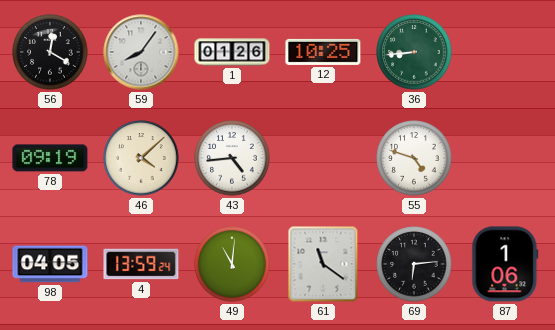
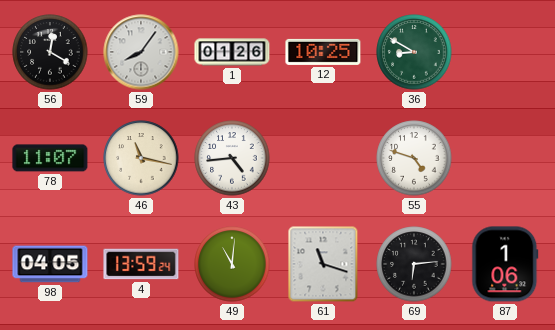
36: 8:44 -> 8:50
78: 09:19 -> 11:07
46: 4:08 -> 11:17
61: 11:21 -> 11:18
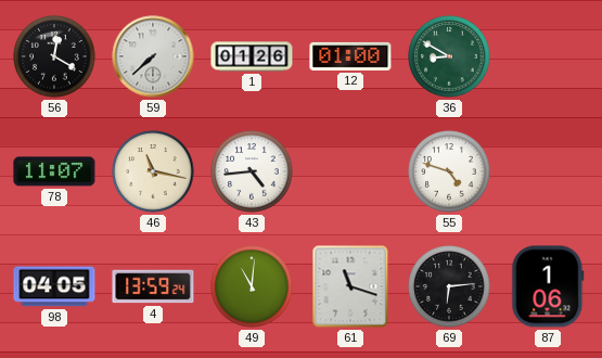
59: 8:06 -> 7:38
12: 10:25 -> 01:00
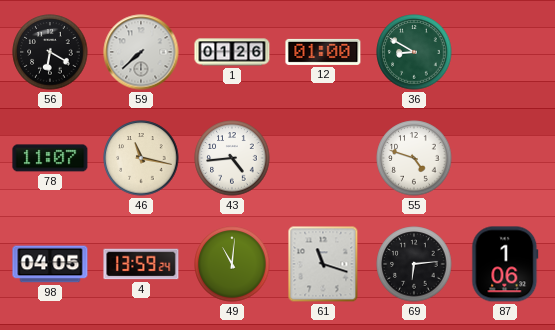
56: 12:20 -> 6:20
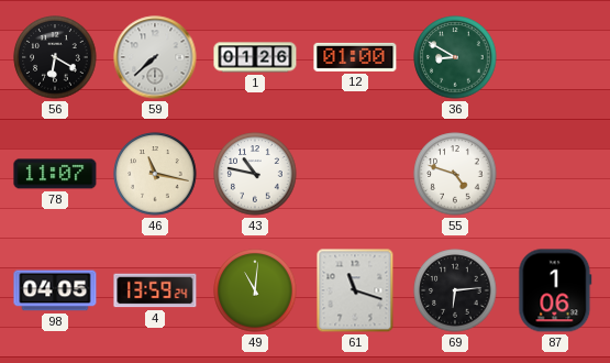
43: 4:44 -> 10:47
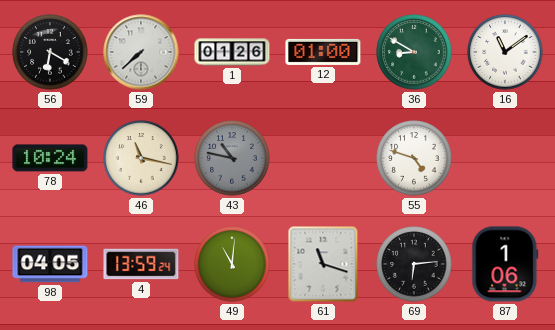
16: none -> 11:09
78: 11:07 -> 10:24
43 dial: white -> grey
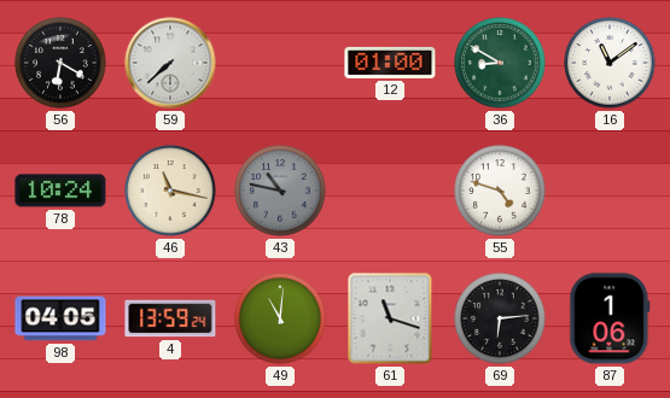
1: 01:26 -> none
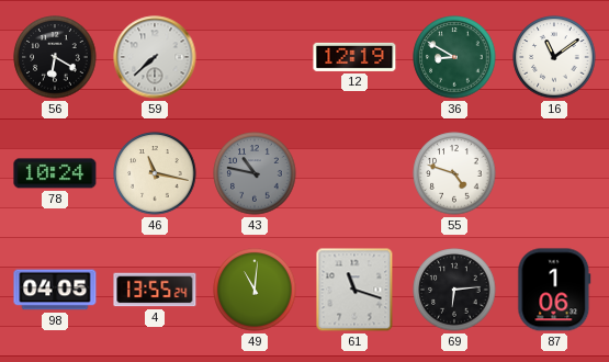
12: 01:00 -> 12:19
4: 13:59 -> 13:55
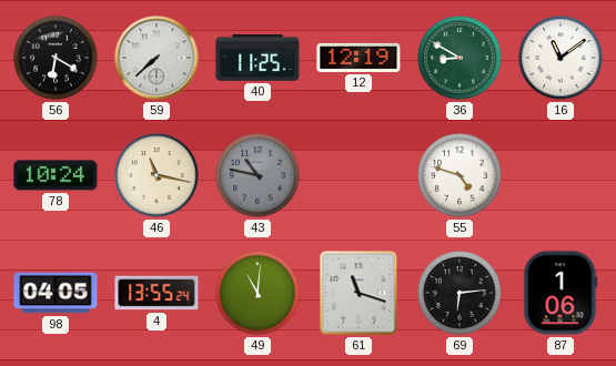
40: none -> 11:25
